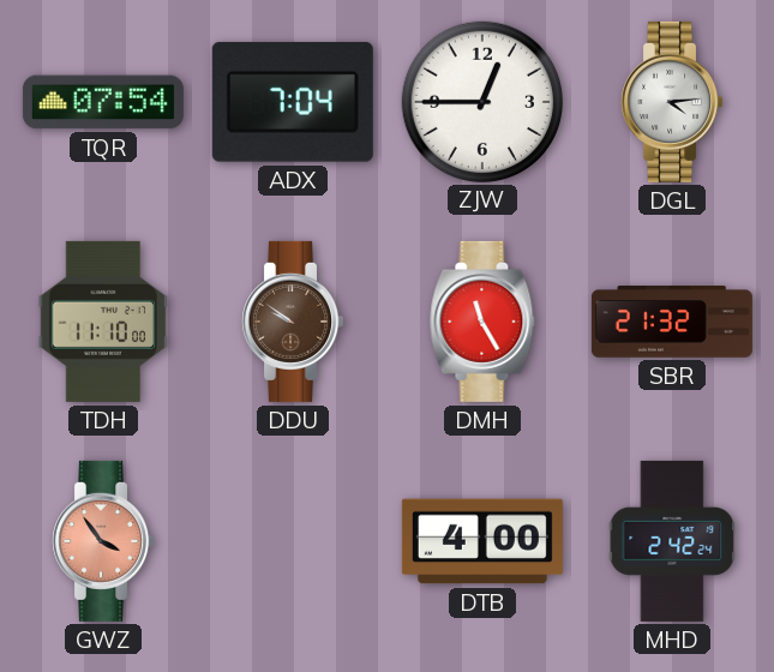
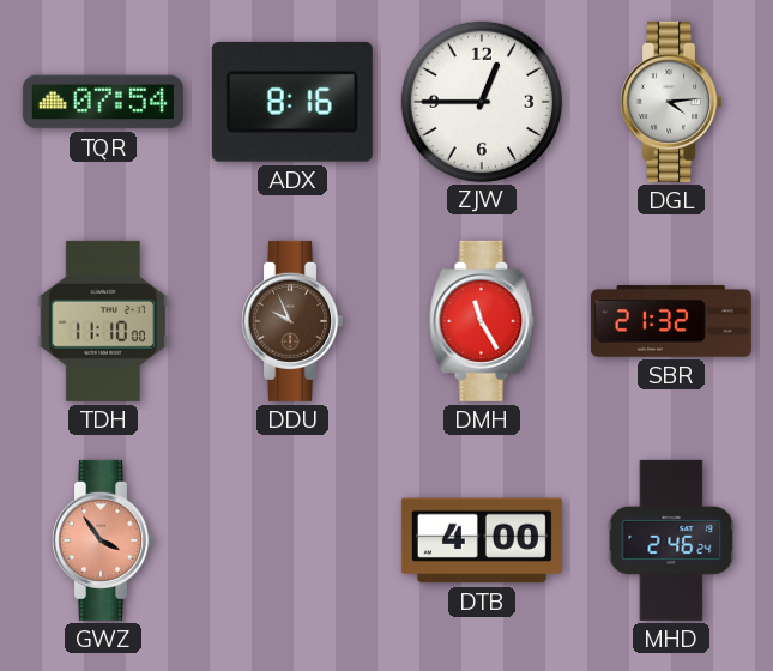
ADX: 7:04 -> 8:16
DDU: 9:51 -> 9:56
MHD: 2:42 -> 2:46
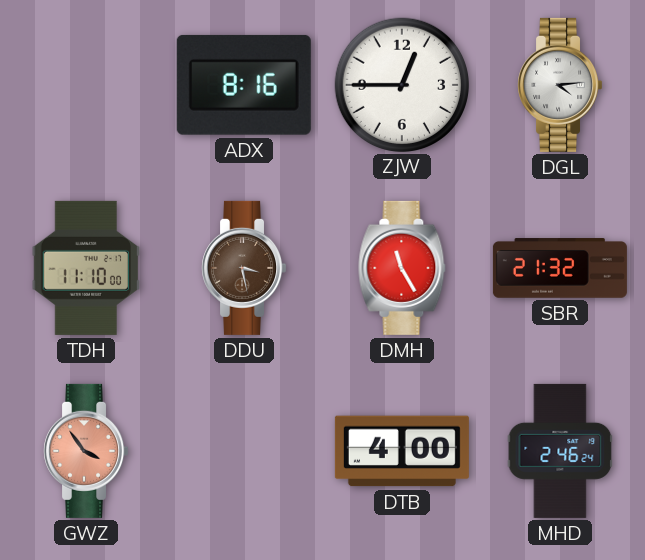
TQR: 07:54 -> none
DDU: 9:56 -> 3:28
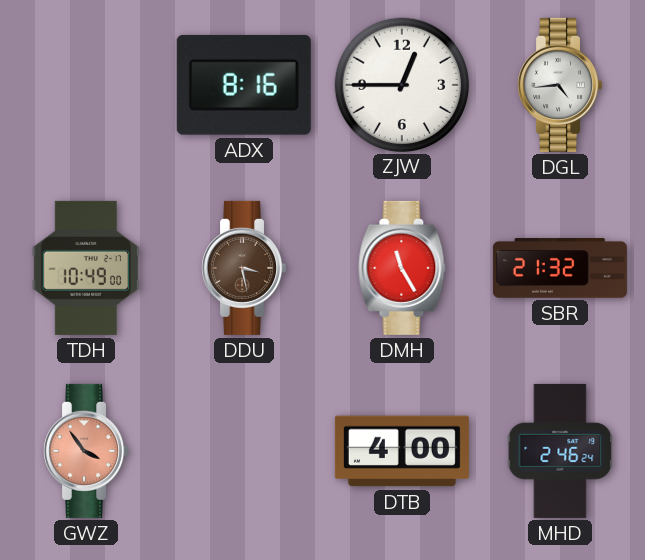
DGL: 4:14 -> 4:44
TDH: 11:10 -> 10:49
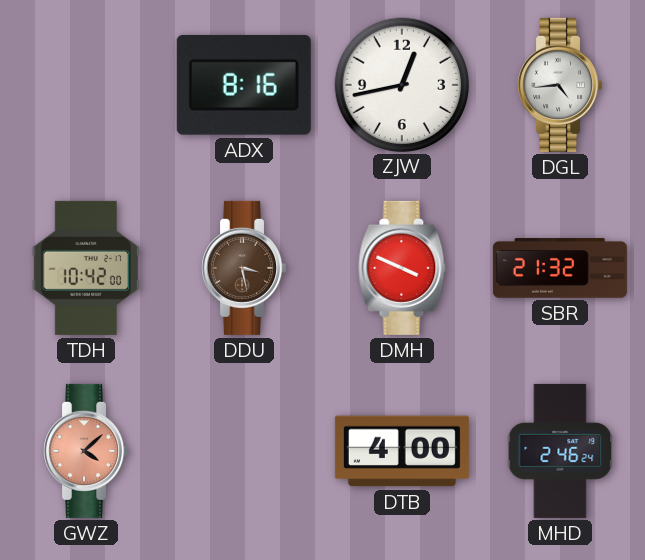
ZJW: 12:45 -> 12:43
TDH: 10:49 -> 10:42
DMH: 11:25 -> 3:49
GWZ: 3:54 -> 4:08
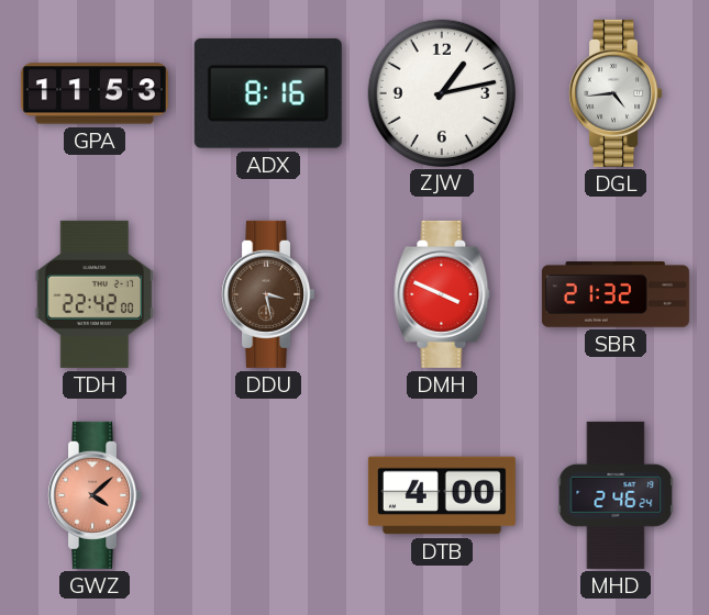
GPA: none -> 11:53
ZJW: 12:43 -> 1:13
TDH: 10:42 -> 22:42
